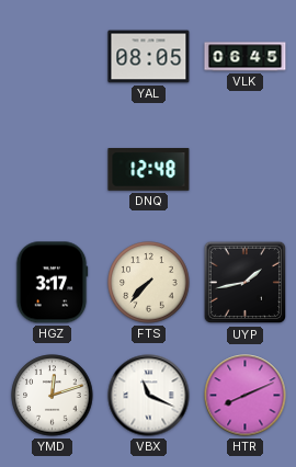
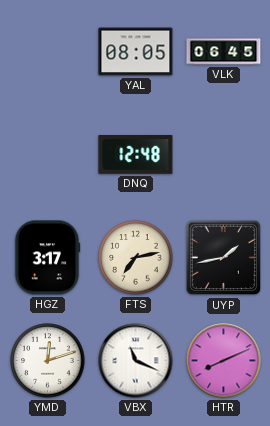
FTS: 7:37 -> 7:13
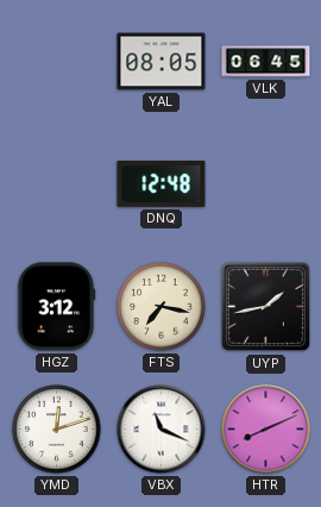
HGZ: 3:17 -> 3:12
FTS: 7:13 -> 7:17
